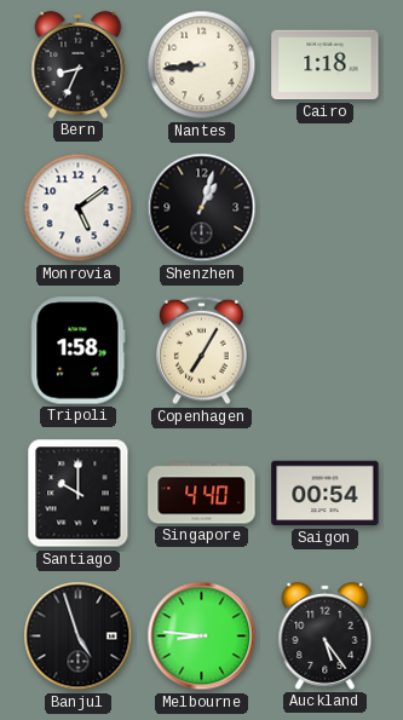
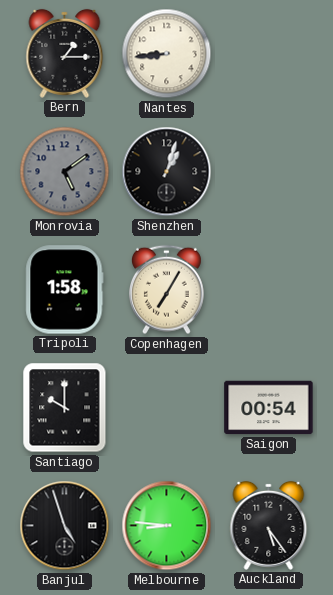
Bern: 8:34 -> 1:15
Cairo: 1:18 -> none
Monrovia dial: white -> grey
Singapore: 4:40 -> none
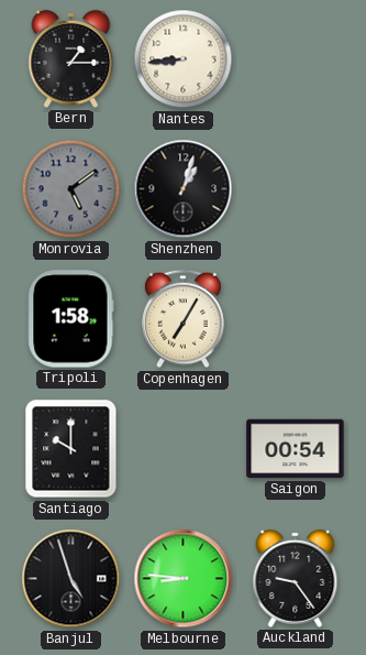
Auckland: 5:24 -> 9:24
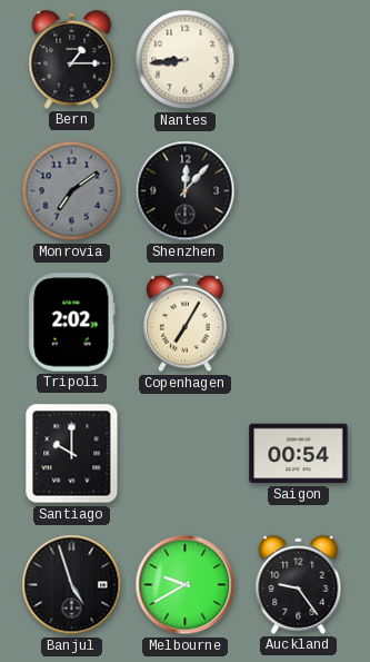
Monrovia: 5:09 -> 7:09
Shenzhen: 1:03 -> 12:07
Tripoli: 1:58 -> 2:02
Melbourne: 8:46 -> 9:40
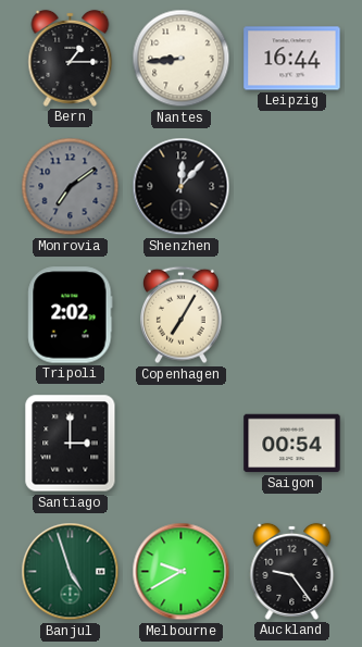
Leipzig: none -> 16:44
Santiago: 10:00 -> 3:00
Banjul dial: black -> green
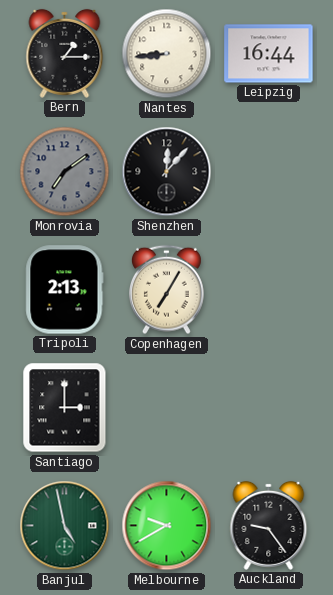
Tripoli: 2:02 -> 2:13
Saigon: 00:54 -> none
Banjul: 4:57 -> 4:58
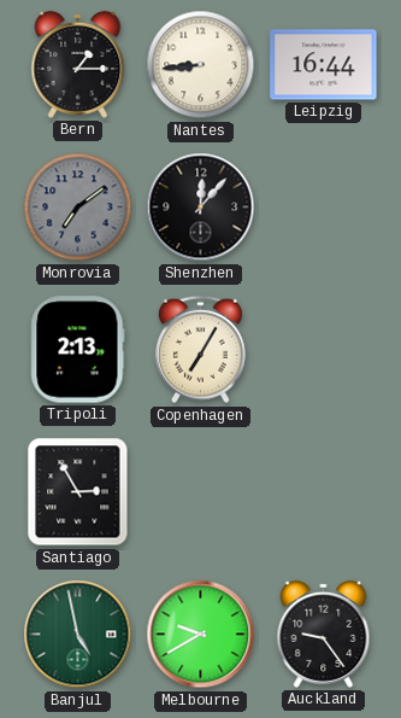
Santiago: 3:00 -> 2:55
